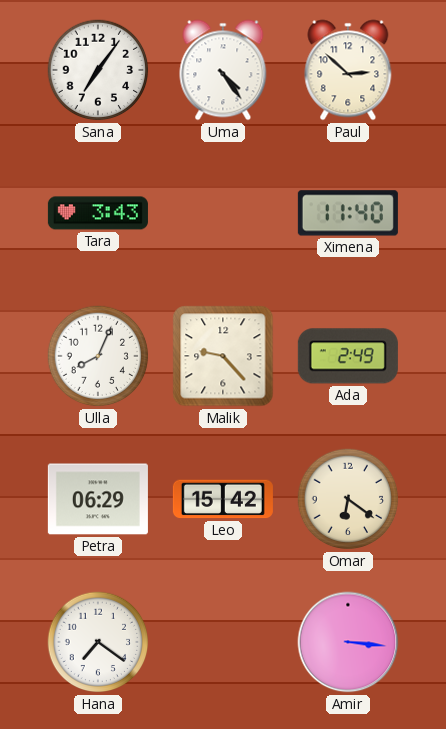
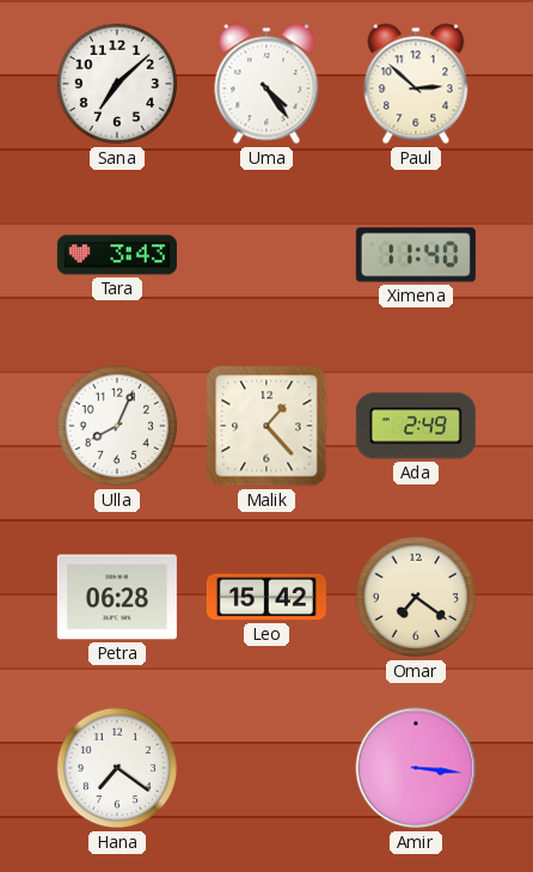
Sana: 7:06 -> 7:08
Malik: 9:23 -> 1:23
Petra: 06:29 -> 06:28
Omar: 6:21 -> 7:21
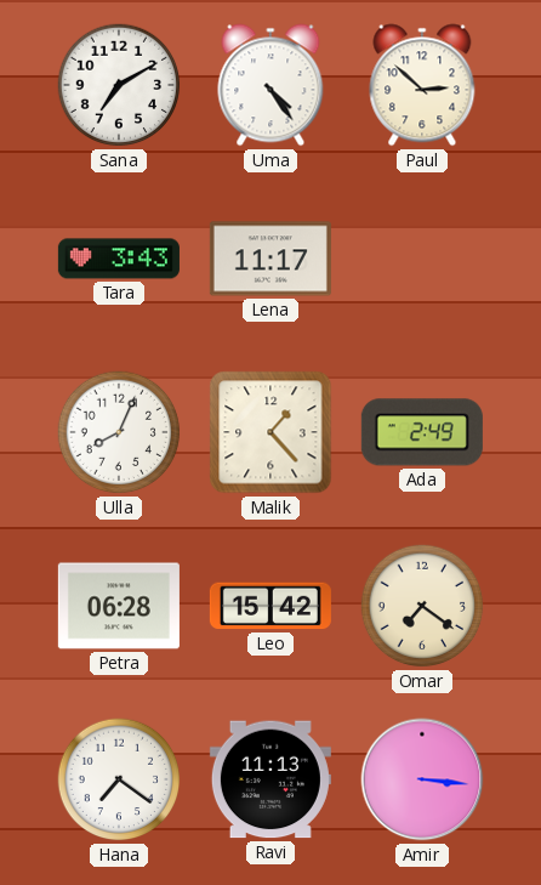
Sana: 7:08 -> 7:10
Lena: none -> 11:17
Ximena: 11:40 -> none
Ravi: none -> 11:13
